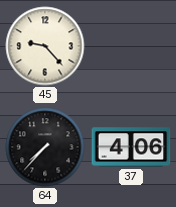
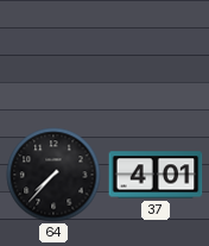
45: 9:23 -> none
37: 4:06 -> 4:01
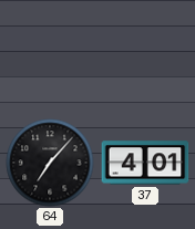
64: 7:37 -> 7:07
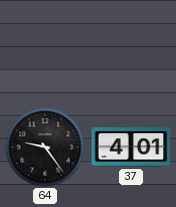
64: 7:07 -> 9:24
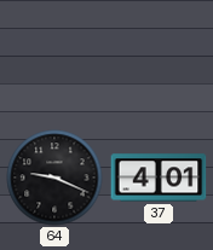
64: 9:24 -> 9:19
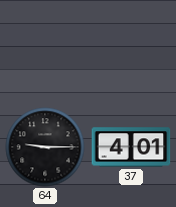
64: 9:19 -> 9:15
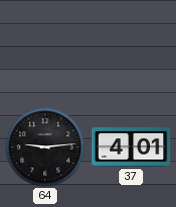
64: 9:15 -> 9:14
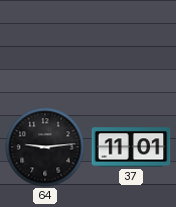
37: 4:01 -> 11:01
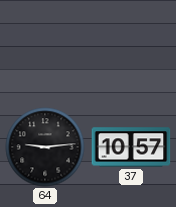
37: 11:01 -> 10:57
